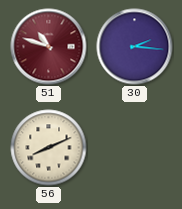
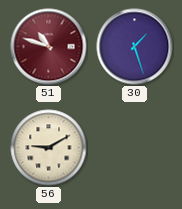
30: 2:16 -> 1:27
56: 8:11 -> 9:10
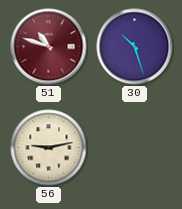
30: 1:27 -> 10:27
56: 9:10 -> 9:13
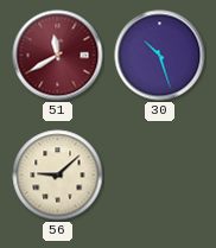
51: 10:48 -> 11:40
56: 9:13 -> 9:08
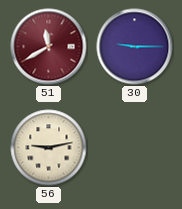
30: 10:27 -> 9:15
56: 9:08 -> 9:13
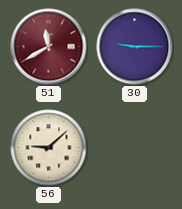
56: 9:13 -> 9:08
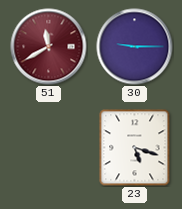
56: 9:08 -> none
23: none -> 5:18
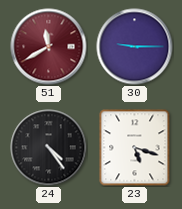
24: none -> 4:24
